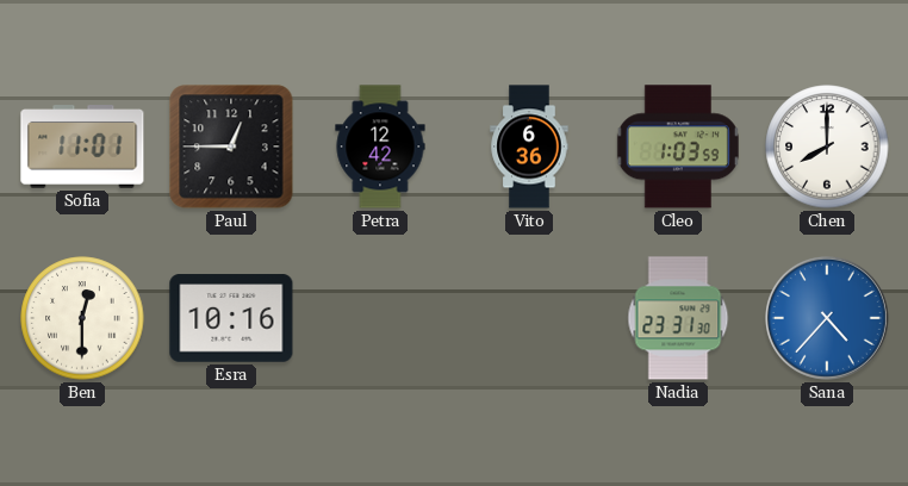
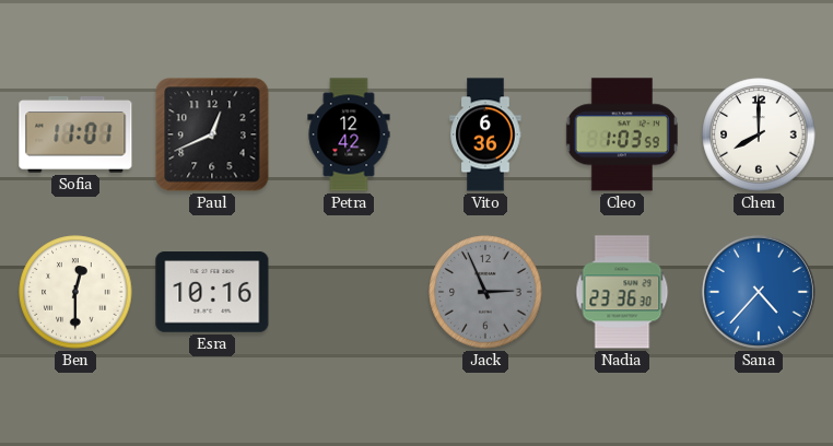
Paul: 12:45 -> 12:41
Jack: none -> 2:56
Nadia: 23:31 -> 23:36
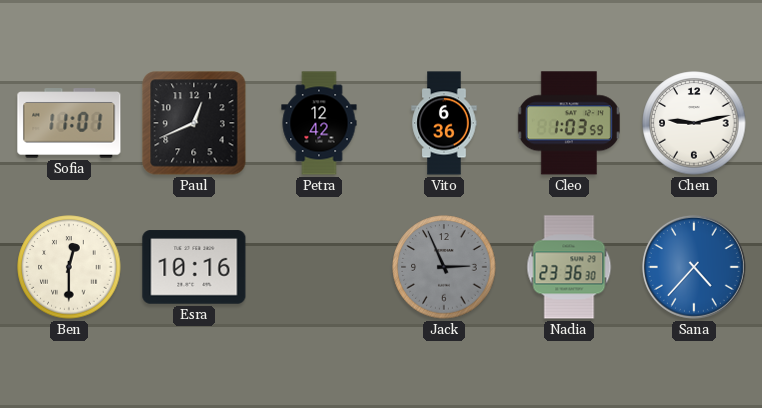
Chen: 8:00 -> 9:13
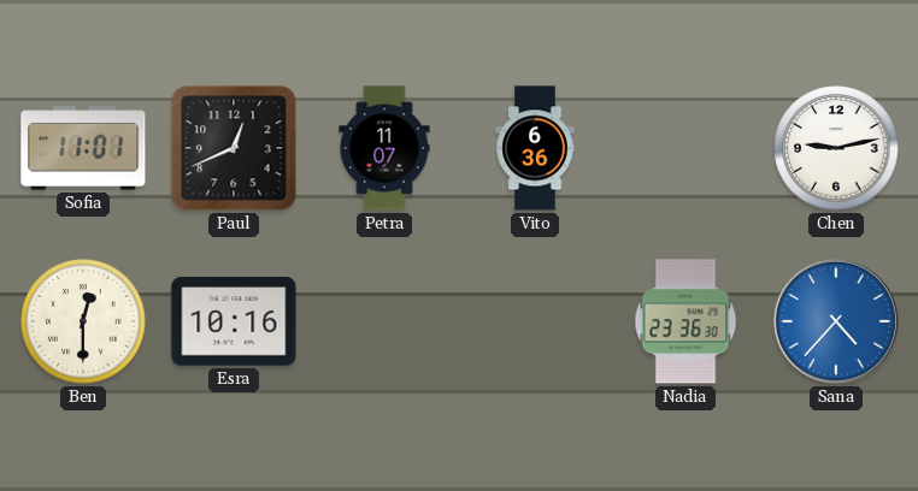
Petra: 12:42 -> 11:07
Cleo: 1:03 -> none
Jack: 2:56 -> none
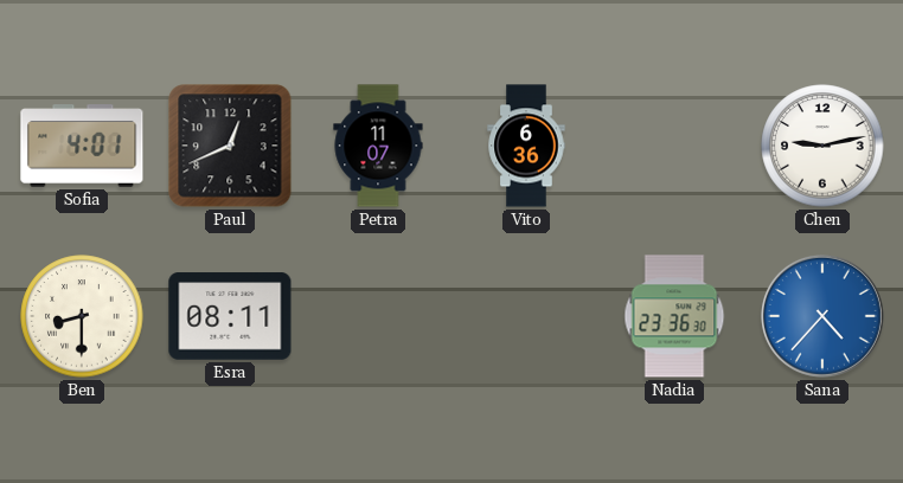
Sofia: 11:01 -> 4:01
Ben: 12:30 -> 8:30
Esra: 10:16 -> 08:11
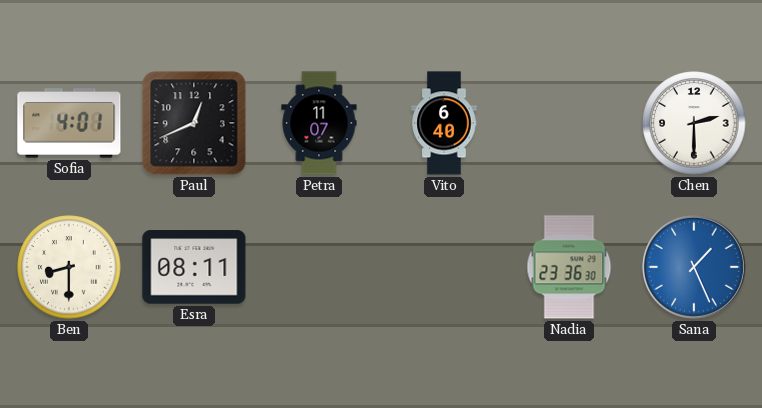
Vito: 6:36 -> 6:40
Chen: 9:13 -> 2:30
Sana: 4:37 -> 1:26
